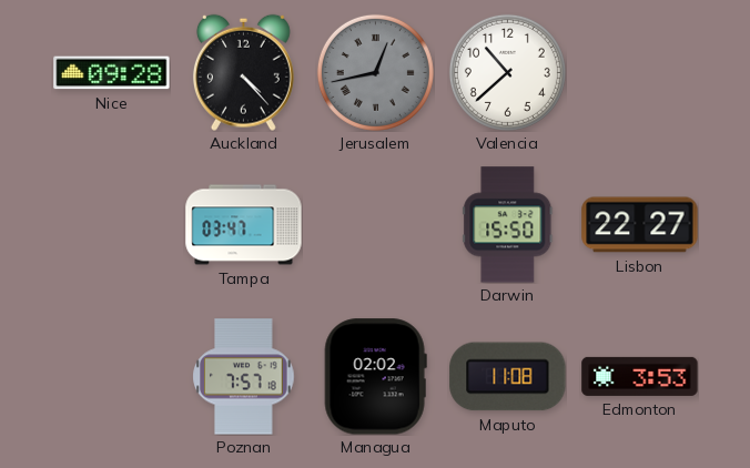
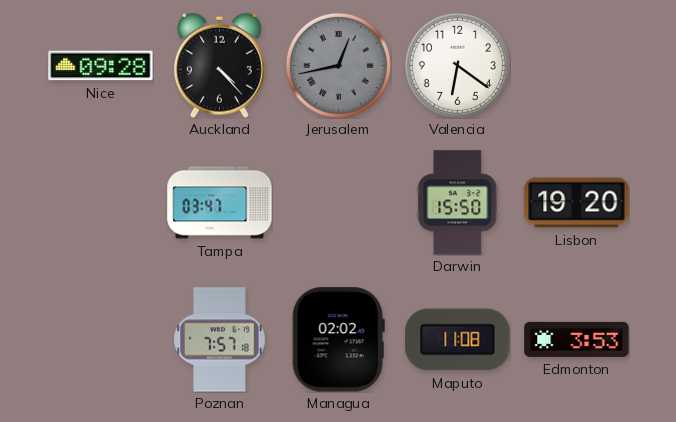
Valencia: 10:38 -> 6:21
Lisbon: 22:27 -> 19:20
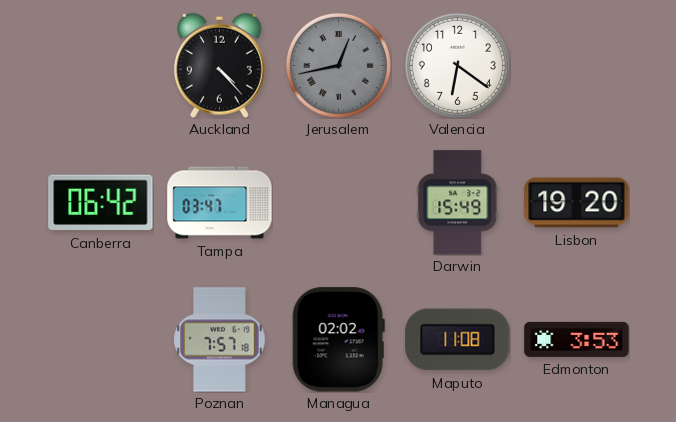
Nice: 09:28 -> none
Canberra: none -> 06:42
Darwin: 15:50 -> 15:49
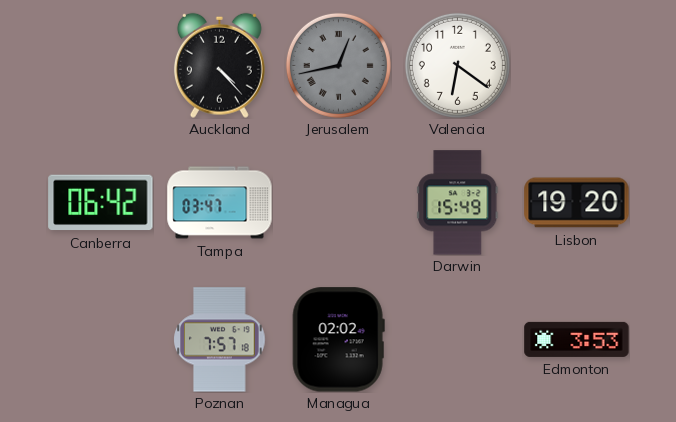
Maputo: 11:08 -> none
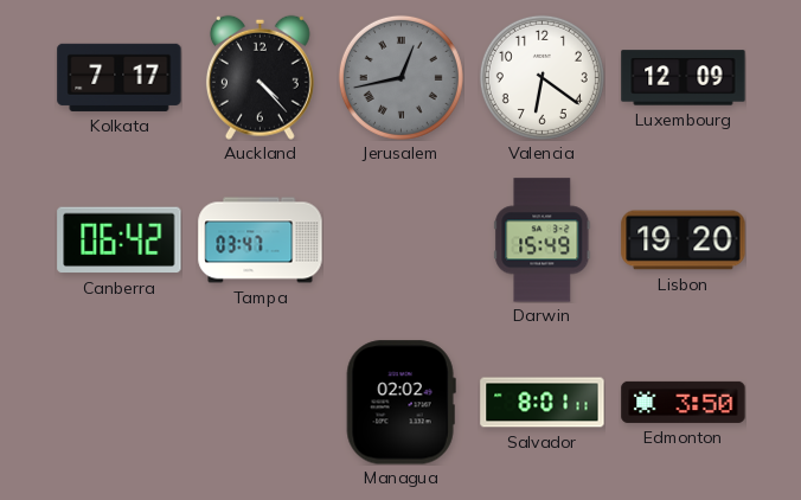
Kolkata: none -> 7:17
Luxembourg: none -> 12:09
Poznan: 7:57 -> none
Salvador: none -> 8:01
Edmonton: 3:53 -> 3:50
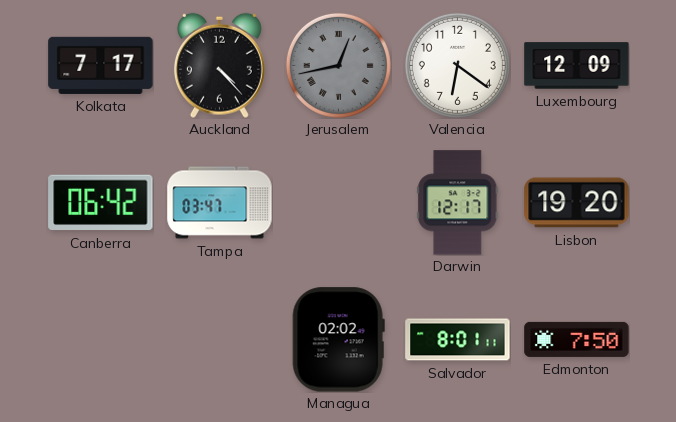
Darwin: 15:49 -> 12:17
Edmonton: 3:50 -> 7:50
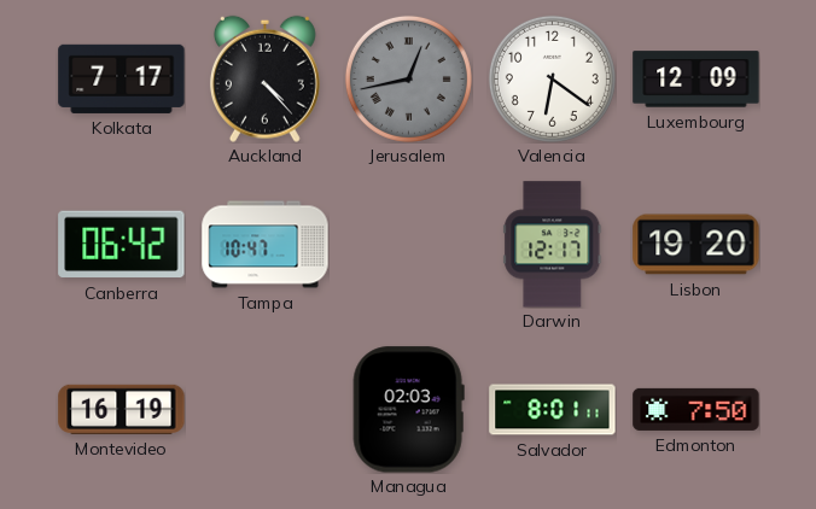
Tampa: 03:47 -> 10:47
Montevideo: none -> 16:19
Managua: 02:02 -> 02:03
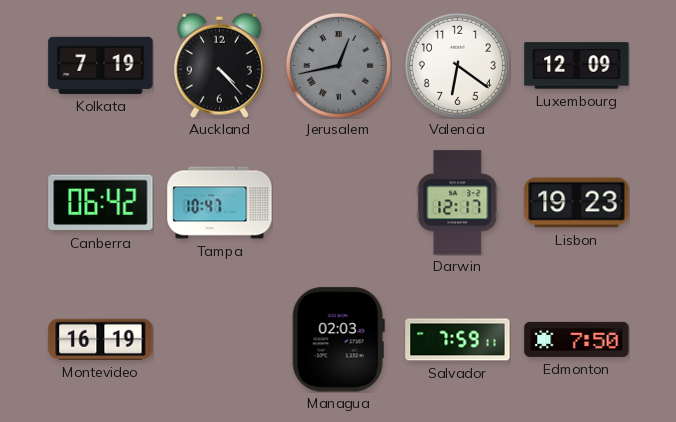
Kolkata: 7:17 -> 7:19
Lisbon: 19:20 -> 19:23
Salvador: 8:01 -> 7:59
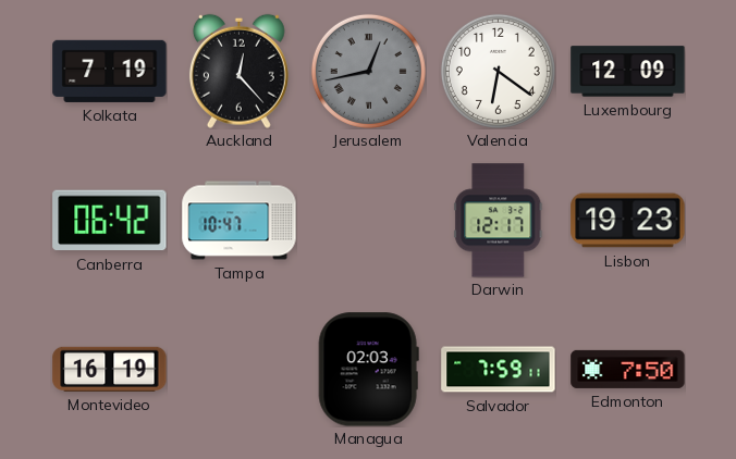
Auckland: 4:23 -> 12:23
